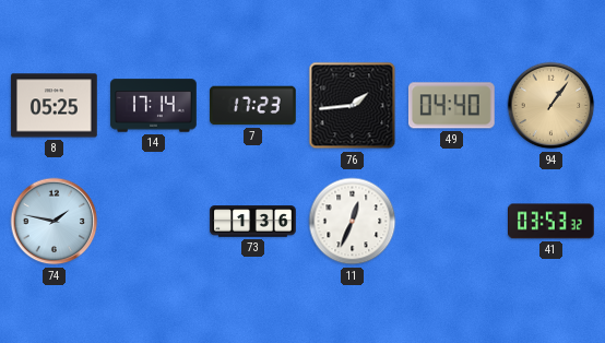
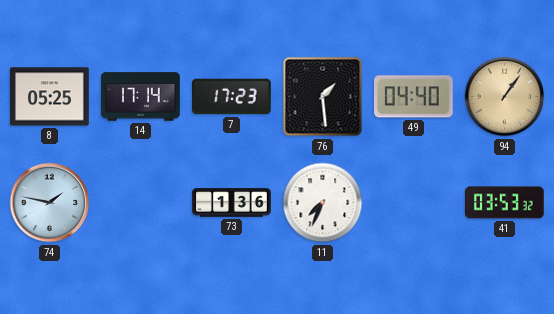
76: 1:44 -> 1:29
11: 12:34 -> 7:34
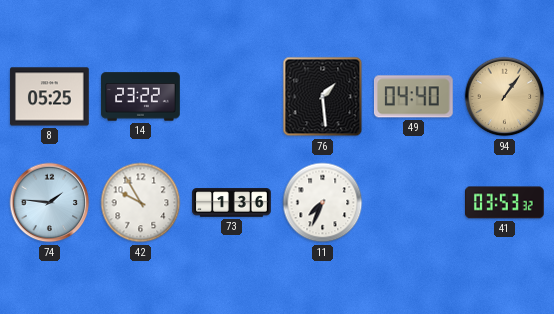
14: 17:14 -> 23:22
7: 17:23 -> none
74: 1:47 -> 1:46
42: none -> 9:55
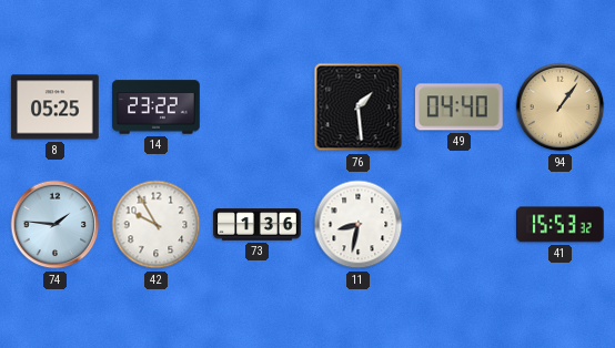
11: 7:34 -> 8:32
41: 03:53 -> 15:53
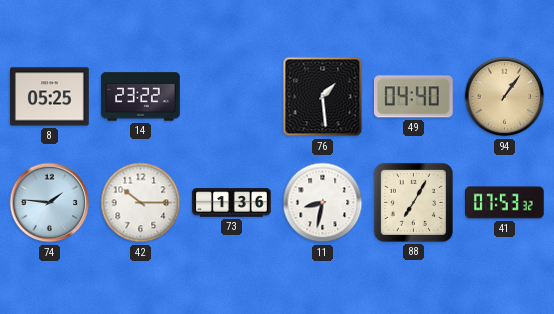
42: 9:55 -> 10:15
88: none -> 7:05
41: 15:53 -> 07:53
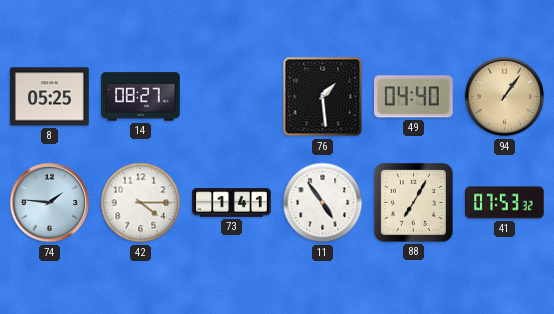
14: 23:22 -> 08:27
42: 10:15 -> 4:15
73: 1:36 -> 1:41
11: 8:32 -> 4:54
